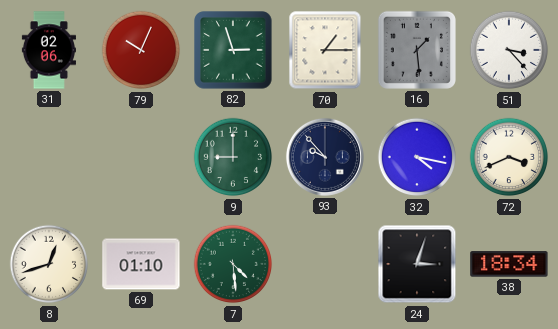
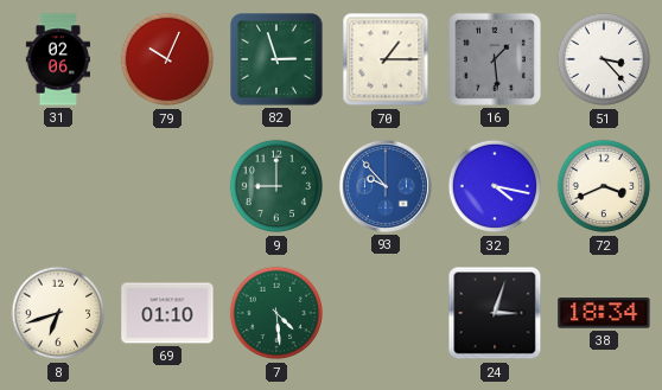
93 dial: navy -> blue
8: 12:42 -> 6:42
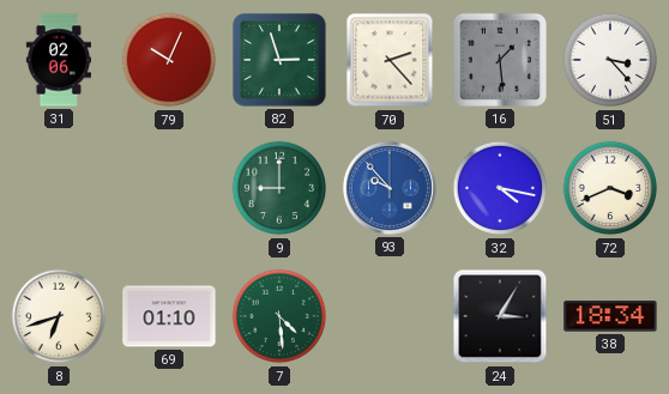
70: 1:15 -> 2:23
24: 3:03 -> 3:05
